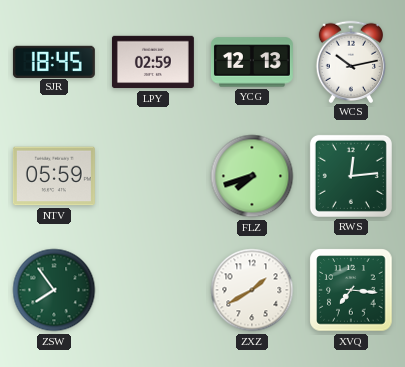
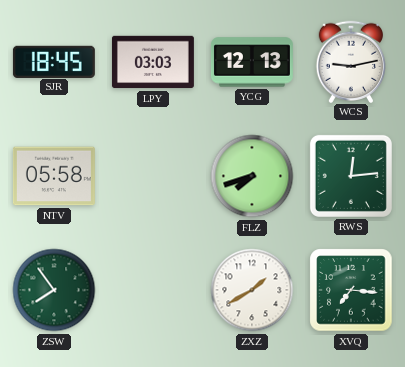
LPY: 02:59 -> 03:03
WCS: 10:13 -> 9:13
NTV: 05:59 -> 05:58
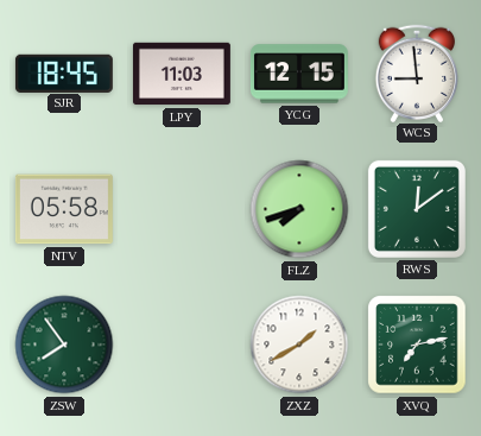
LPY: 03:03 -> 11:03
YCG: 12:13 -> 12:15
WCS: 9:13 -> 8:59
RWS: 12:14 -> 12:09
XVQ: 7:16 -> 7:13
